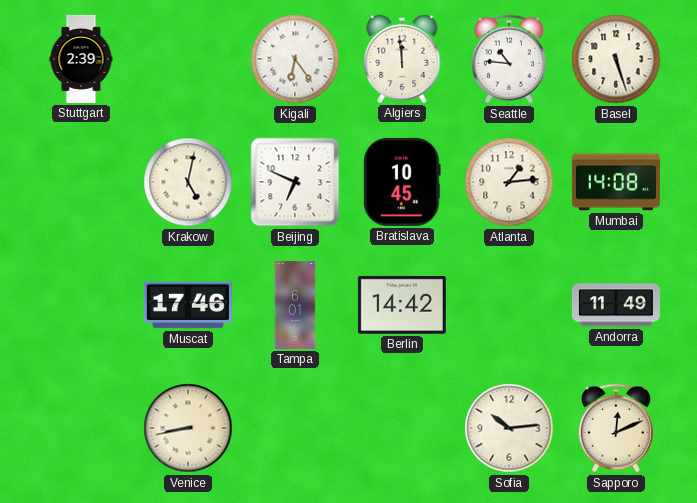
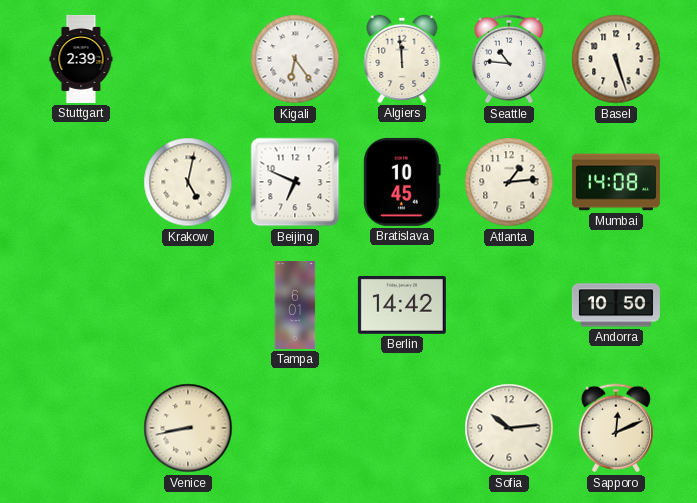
Muscat: 17:46 -> none
Andorra: 11:49 -> 10:50
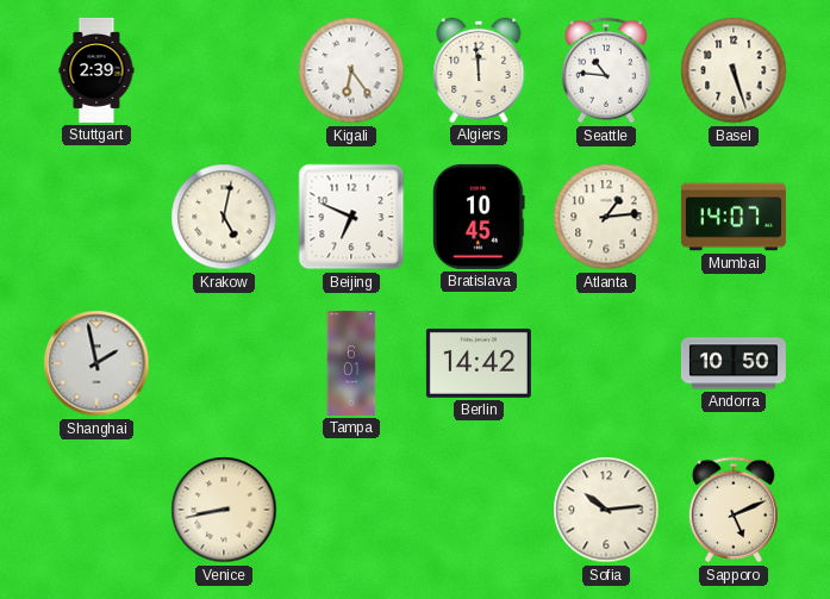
Mumbai: 14:08 -> 14:07
Shanghai: none -> 1:58
Sapporo: 12:11 -> 5:11
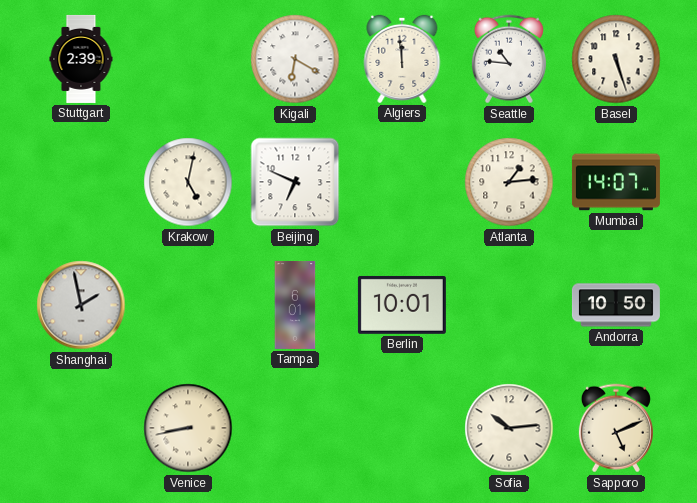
Kigali: 6:24 -> 6:20
Bratislava: 10:45 -> none
Berlin: 14:42 -> 10:01
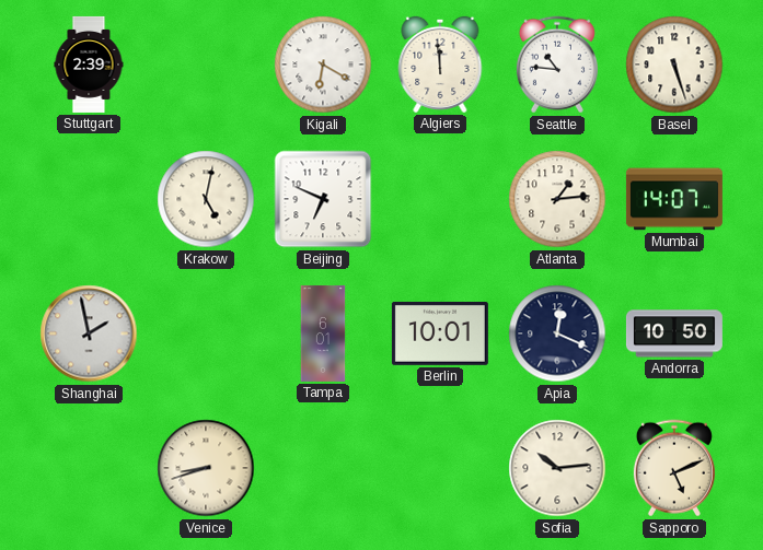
Apia: none -> 12:19
Venice: 8:43 -> 8:42
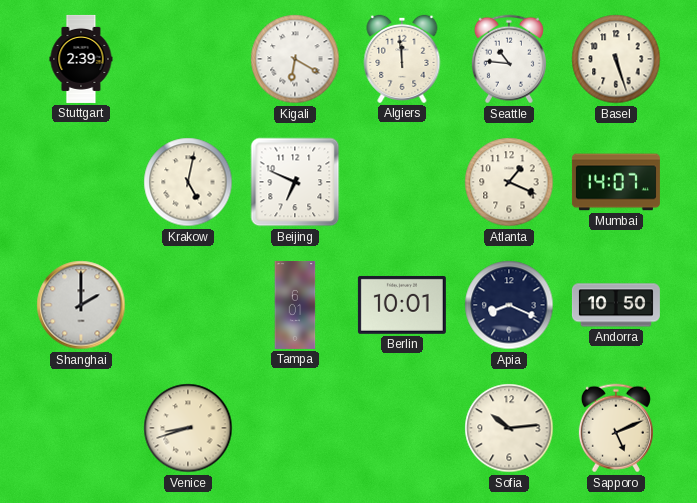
Atlanta: 1:14 -> 1:19
Shanghai: 1:58 -> 2:00
Apia: 12:19 -> 8:19
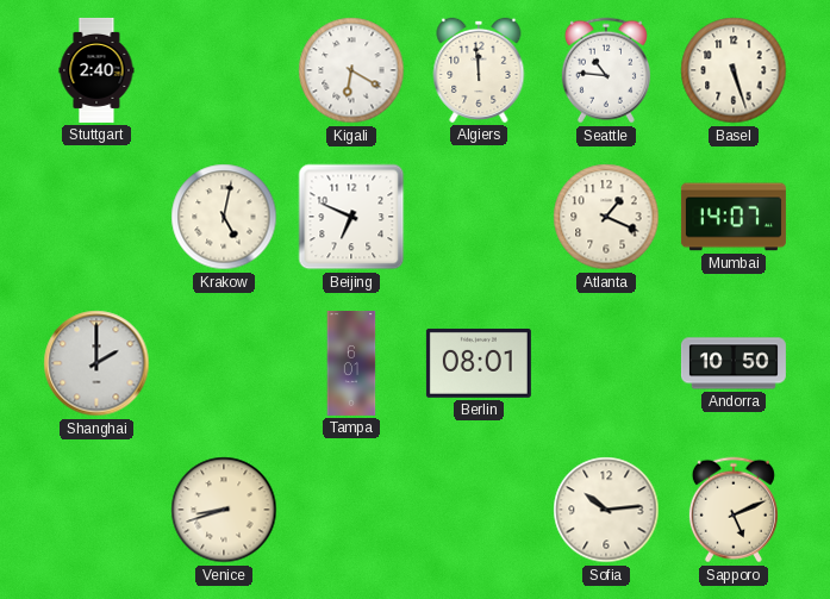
Stuttgart: 2:39 -> 2:40
Berlin: 10:01 -> 08:01
Apia: 8:19 -> none
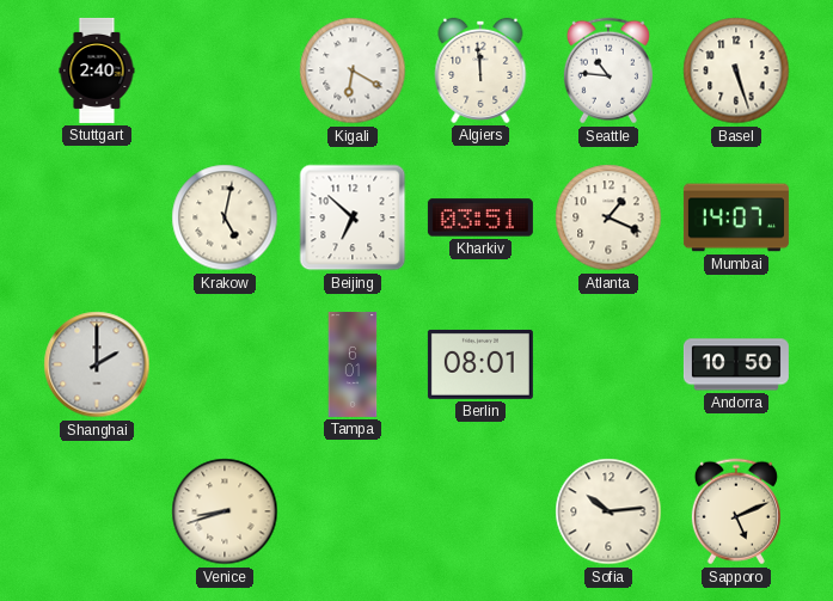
Beijing: 6:49 -> 6:52
Kharkiv: none -> 03:51
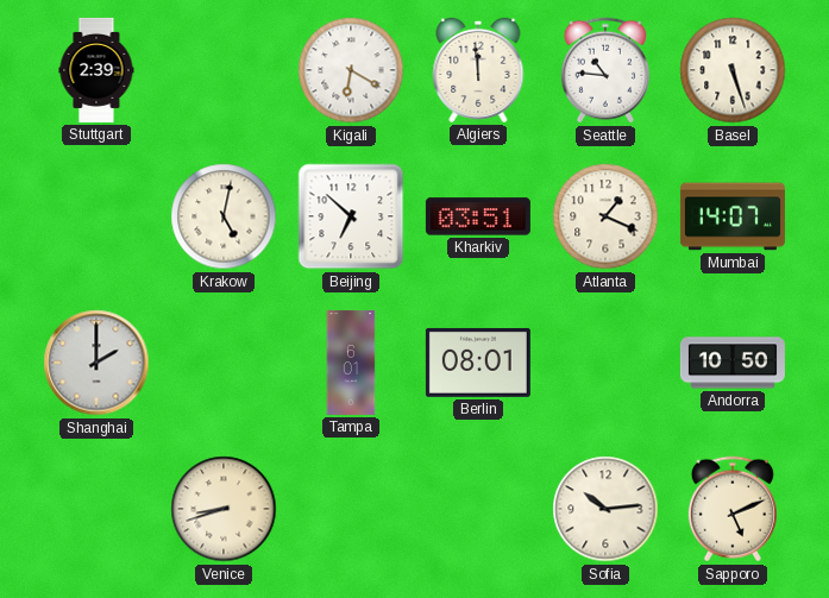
Stuttgart: 2:40 -> 2:39
